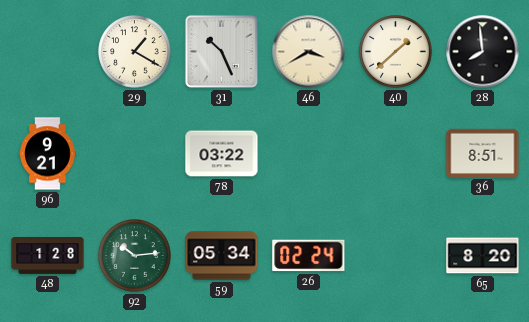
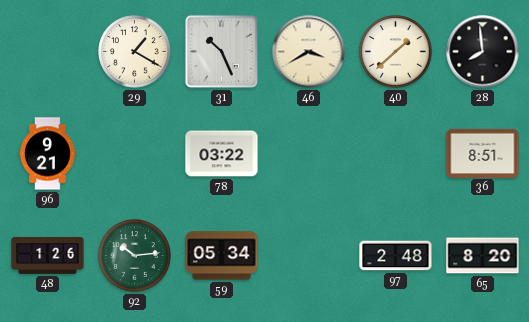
48: 1:28 -> 1:26
26: 02:24 -> none
97: none -> 2:48
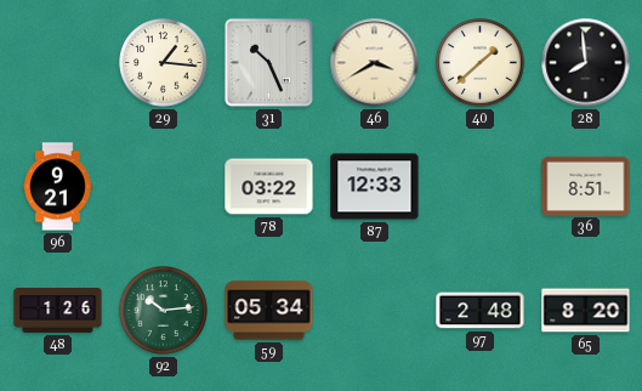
29: 1:20 -> 1:16
87: none -> 12:33
